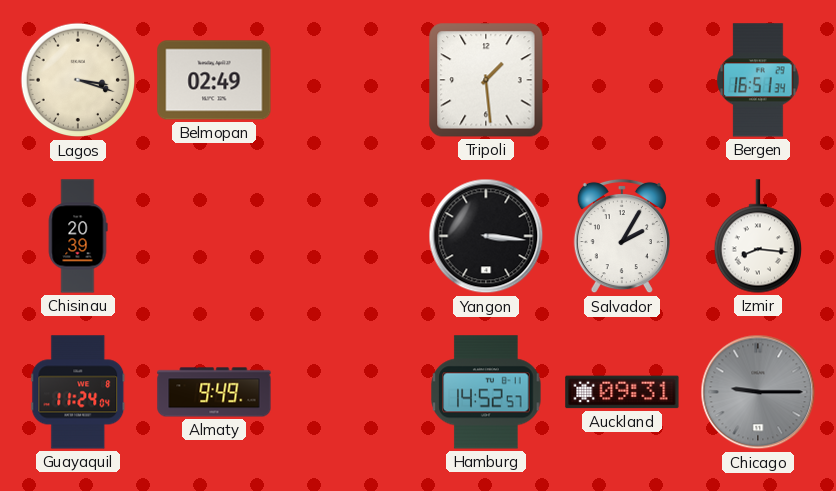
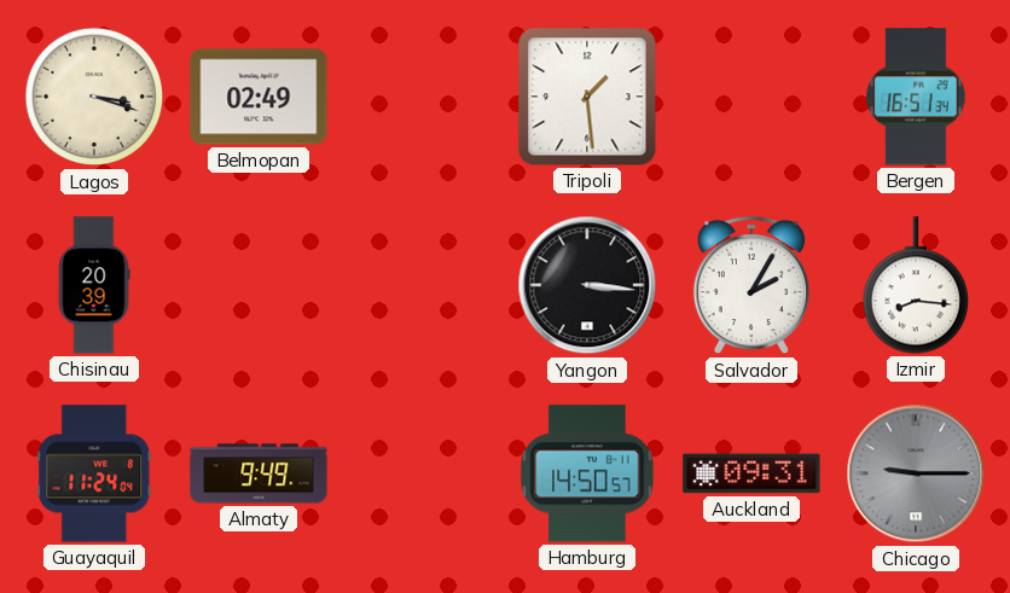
Hamburg: 14:52 -> 14:50
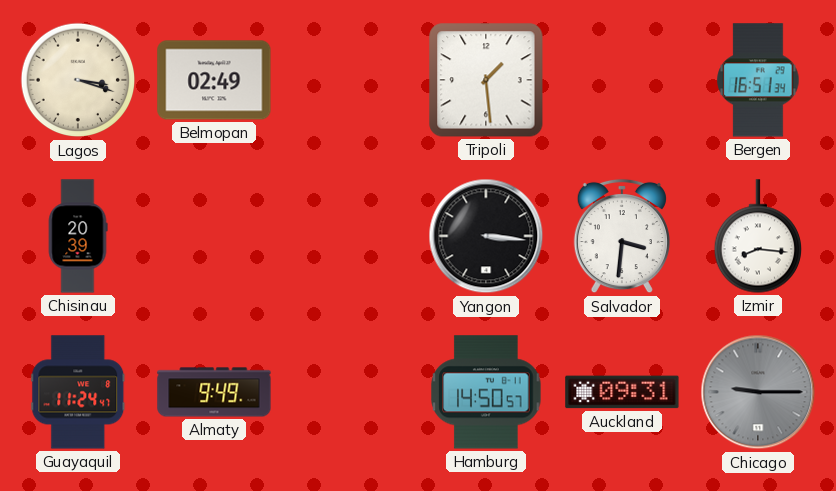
Salvador: 2:05 -> 3:31
Guayaquil: 11:24:04 -> 11:24:47
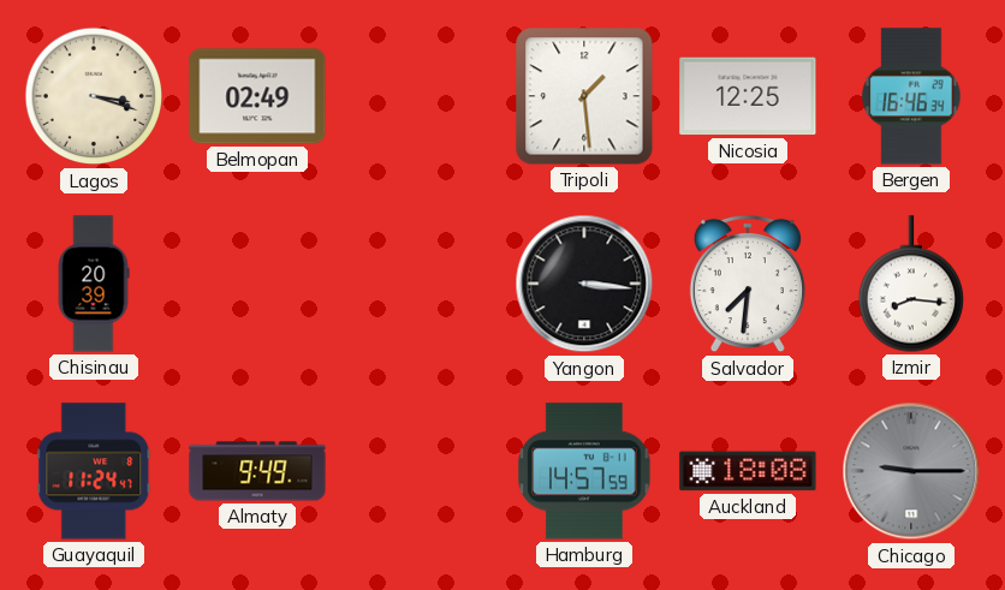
Nicosia: none -> 12:25
Bergen: 16:51 -> 16:46
Salvador: 3:31 -> 7:31
Hamburg: 14:50 -> 14:57
Auckland: 09:31 -> 18:08
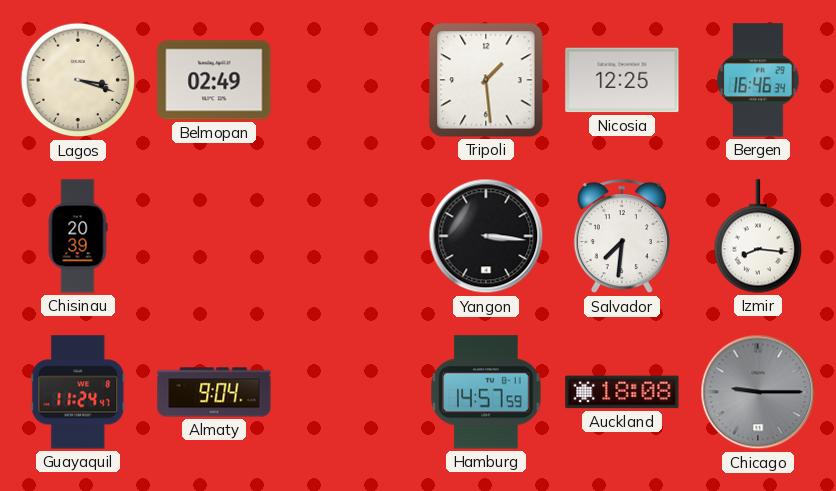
Almaty: 9:49 -> 9:04
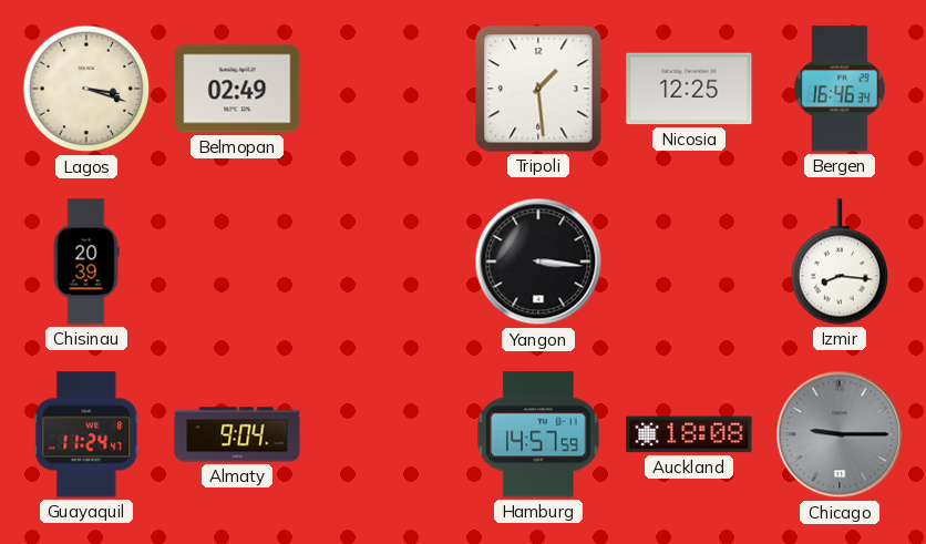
Salvador: 7:31 -> none
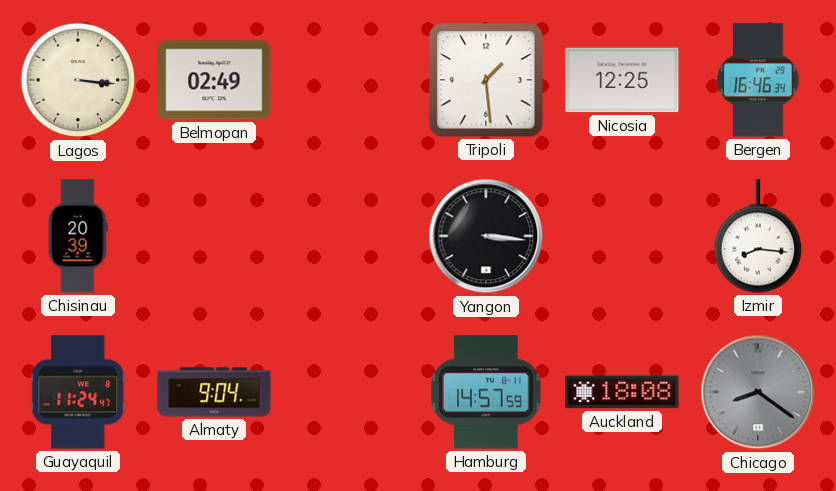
Lagos: 3:18 -> 3:16
Chicago: 9:15 -> 8:21
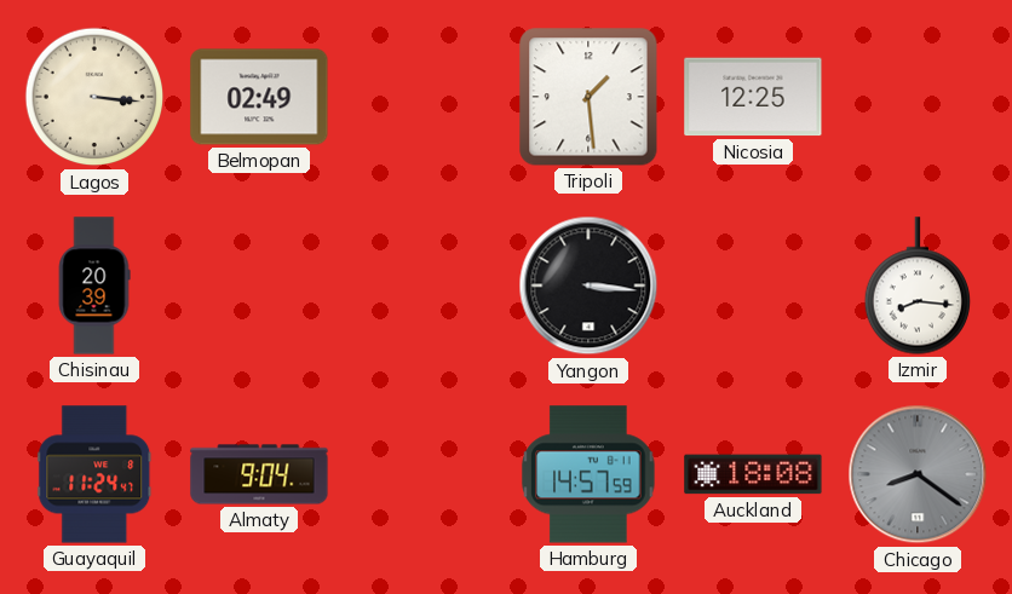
Bergen: 16:46 -> none
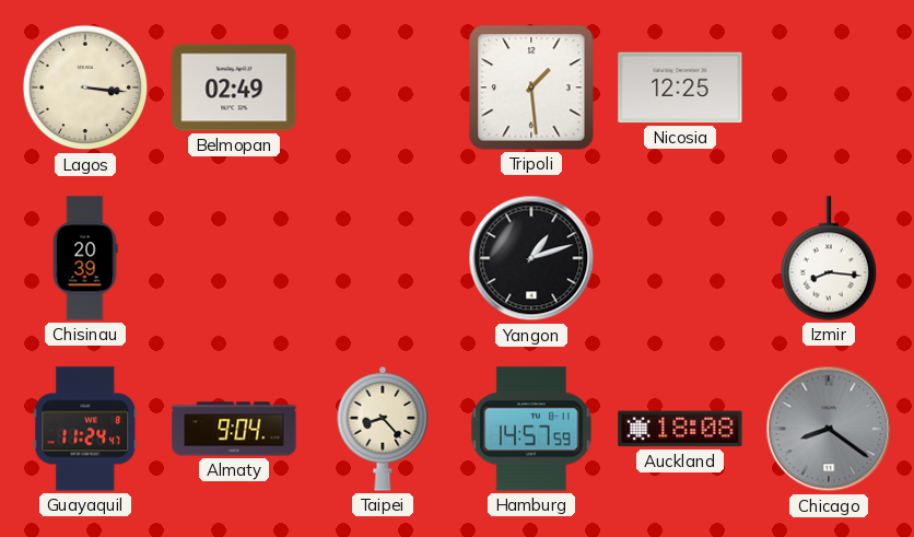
Yangon: 3:16 -> 1:12
Taipei: none -> 8:23
